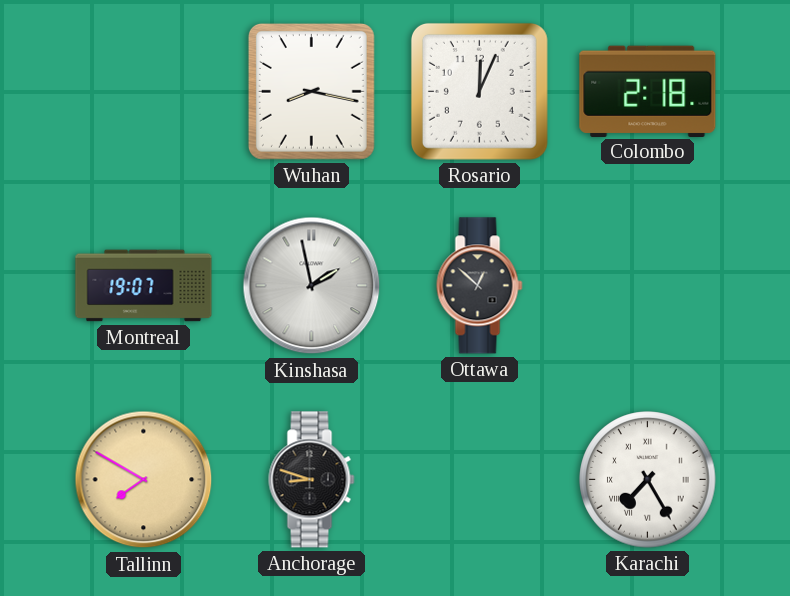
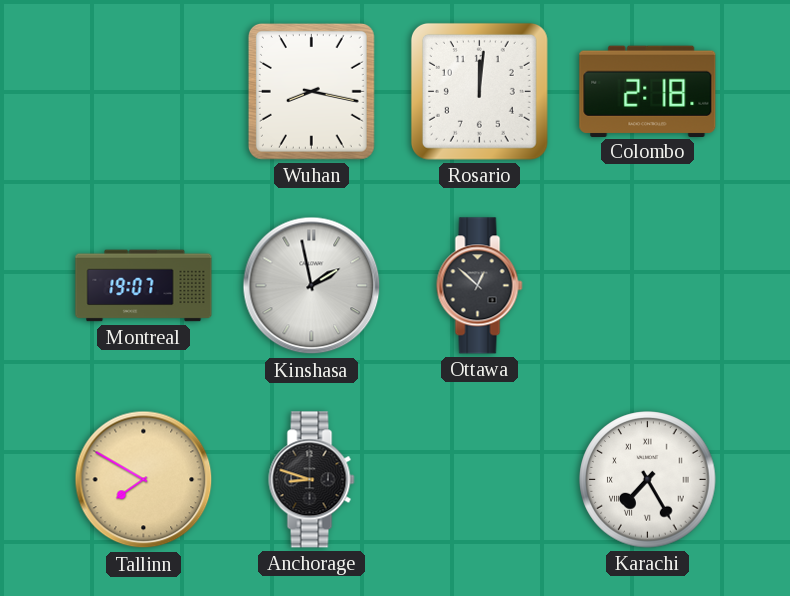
Rosario: 12:04 -> 12:01
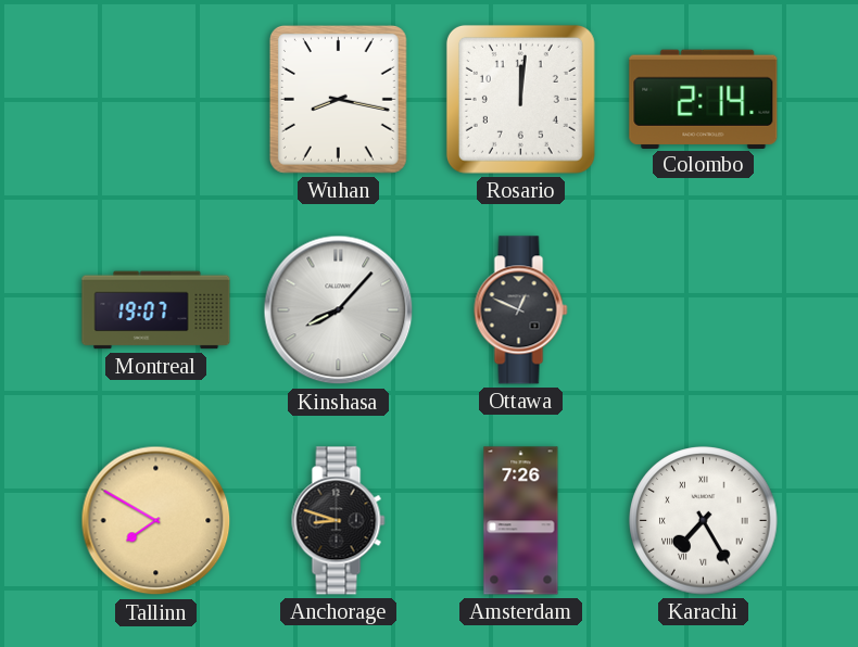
Colombo: 2:18 -> 2:14
Kinshasa: 1:58 -> 8:07
Ottawa: 12:52 -> 12:49
Amsterdam: none -> 7:26
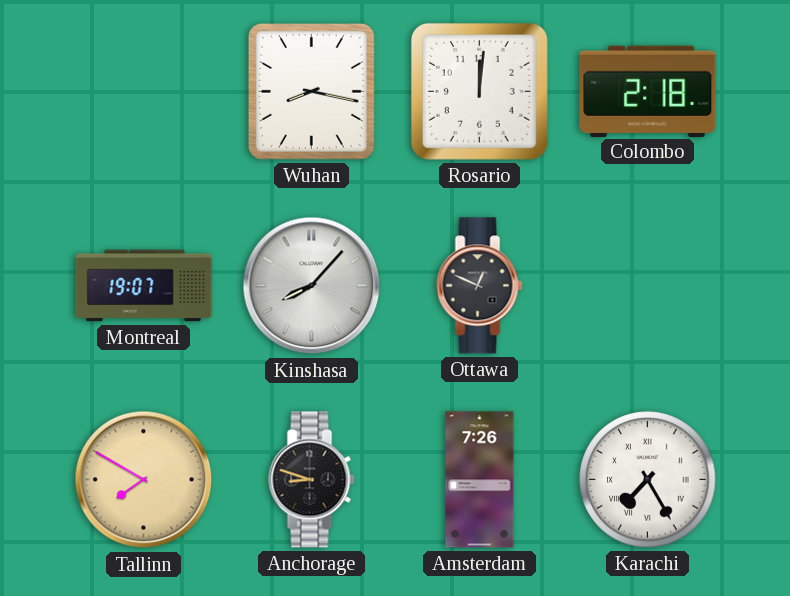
Colombo: 2:14 -> 2:18
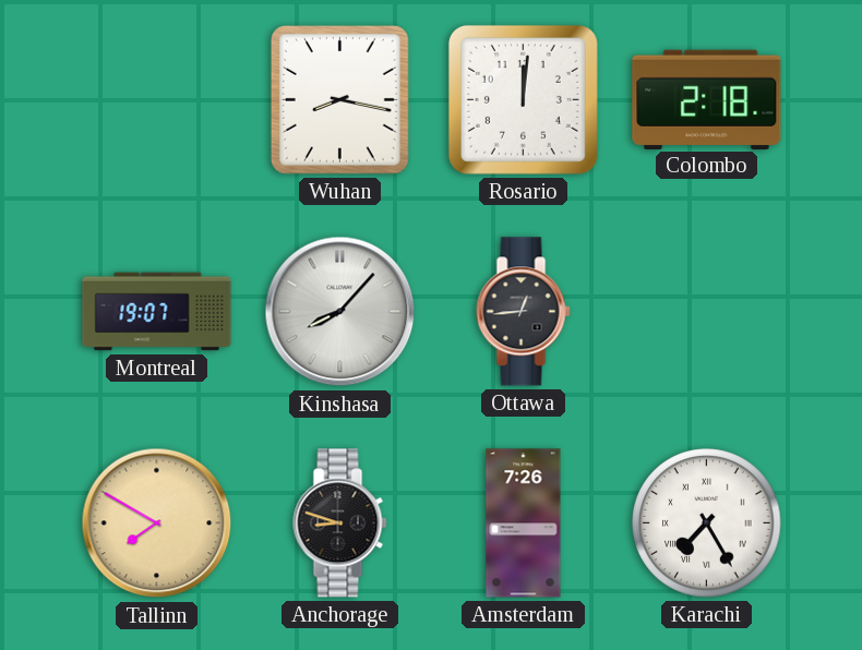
Ottawa: 12:49 -> 12:44
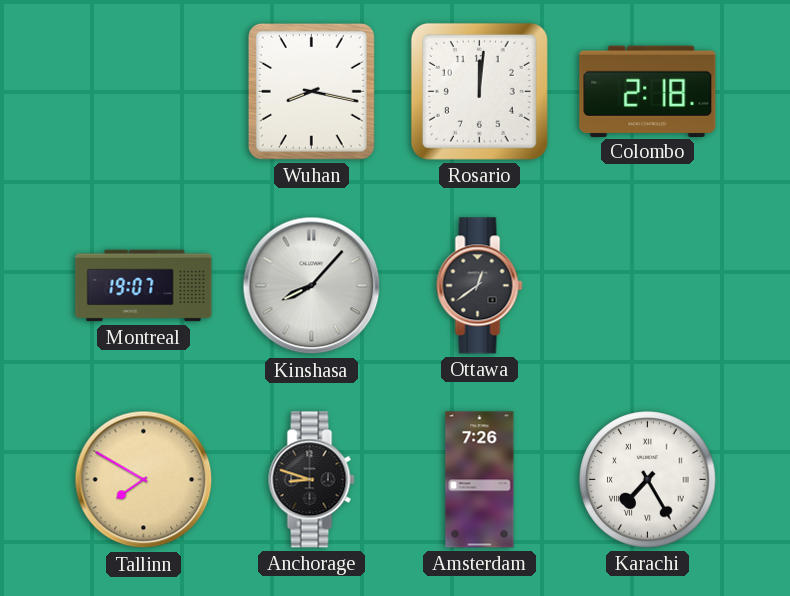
Ottawa: 12:44 -> 12:39
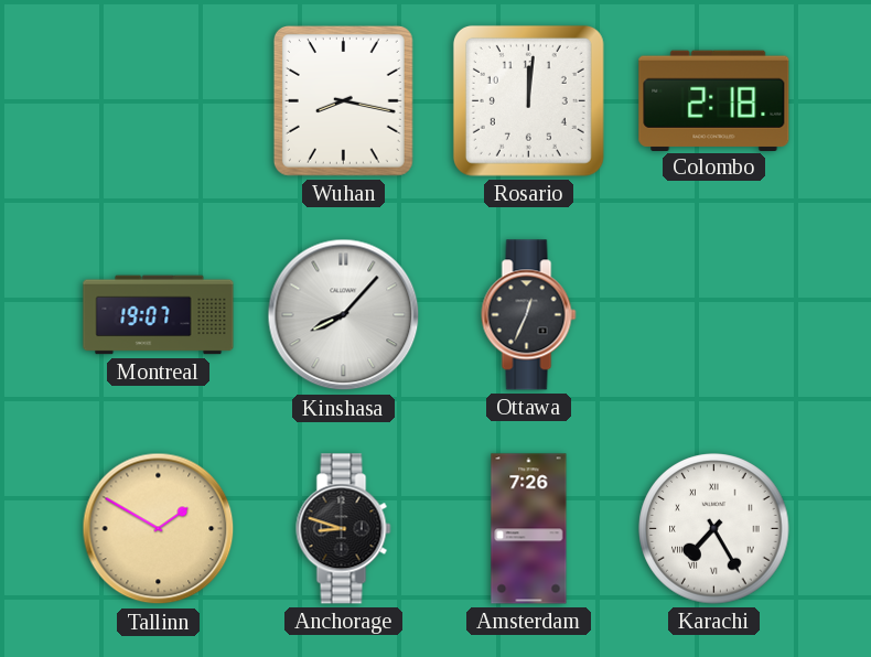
Ottawa: 12:39 -> 12:34
Tallinn: 7:50 -> 1:50
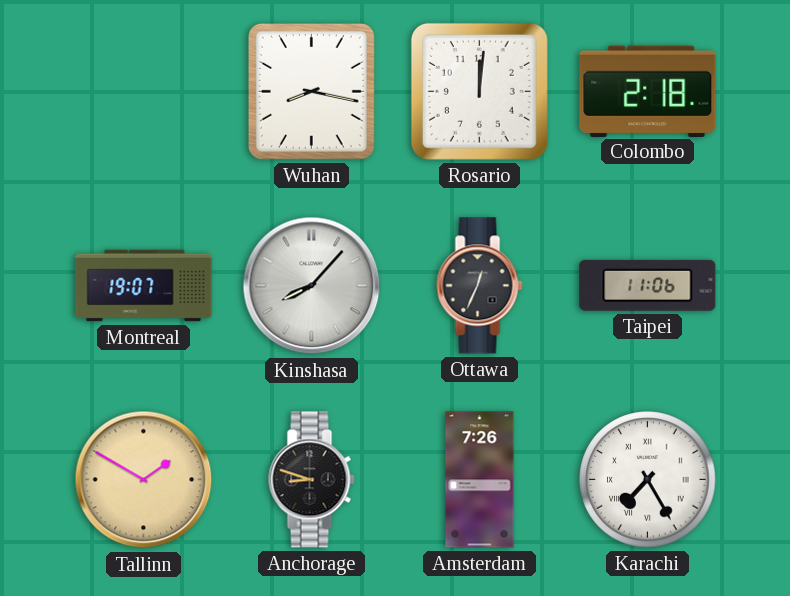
Taipei: none -> 11:06
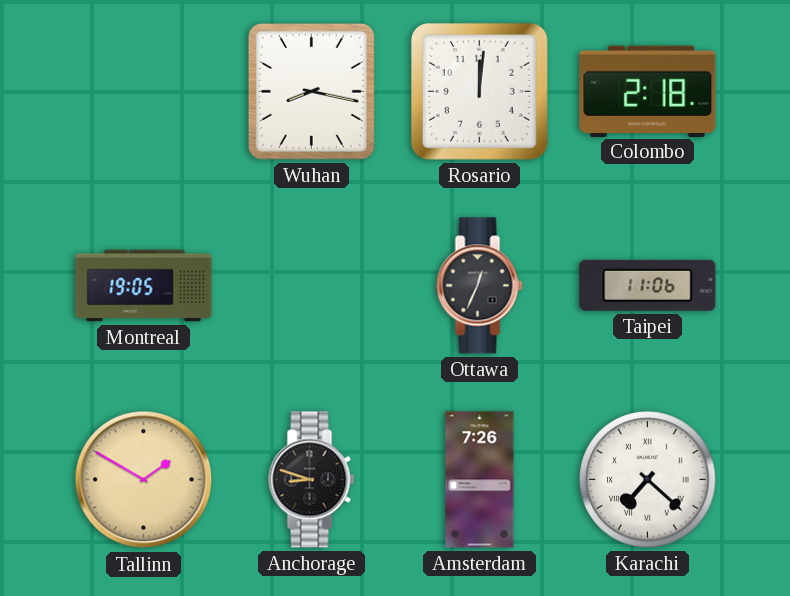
Montreal: 19:07 -> 19:05
Kinshasa: 8:07 -> none
Karachi: 7:25 -> 7:22
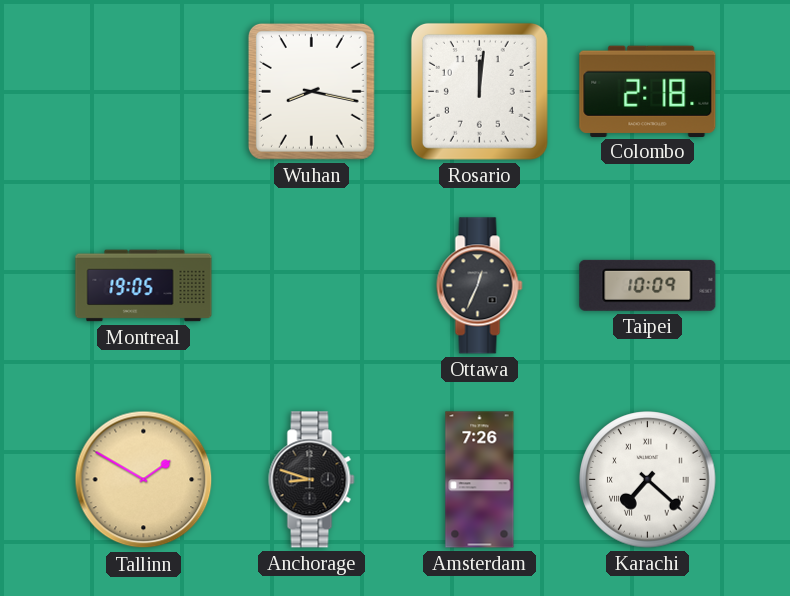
Taipei: 11:06 -> 10:09
